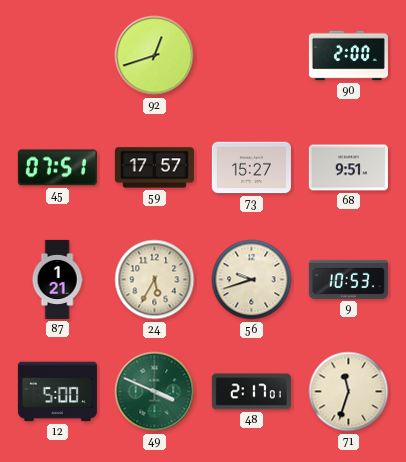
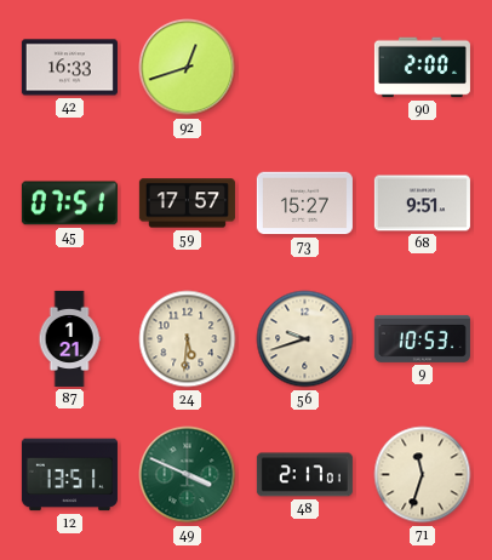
42: none -> 16:33
24: 5:35 -> 5:31
12: 5:00 -> 13:51
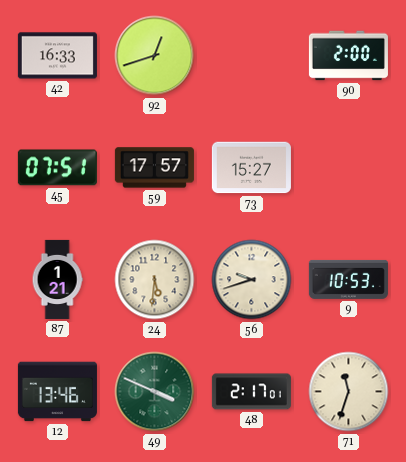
68: 9:51 -> none
12: 13:51 -> 13:46
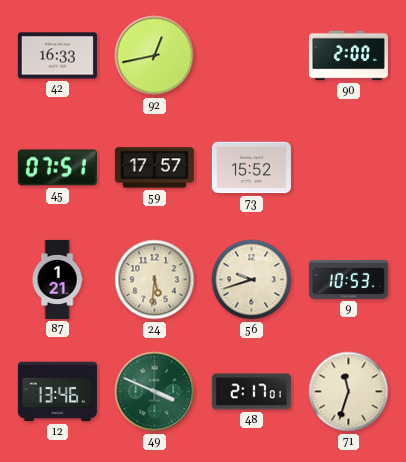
92: 12:42 -> 12:43
73: 15:27 -> 15:52
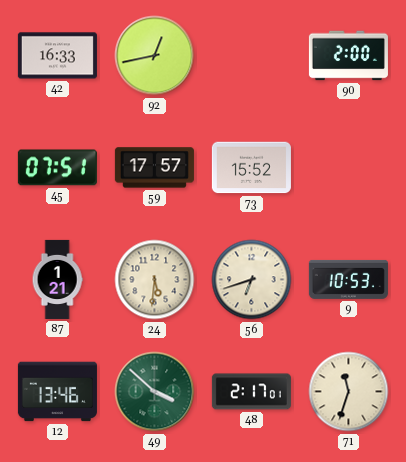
56: 9:42 -> 6:42
49: 3:49 -> 3:52
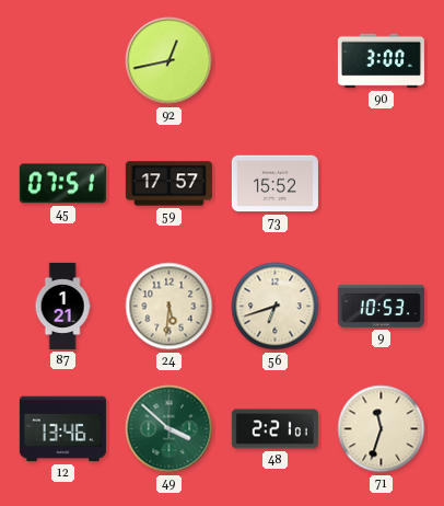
42: 16:33 -> none
90: 2:00 -> 3:00
48: 2:17 -> 2:21
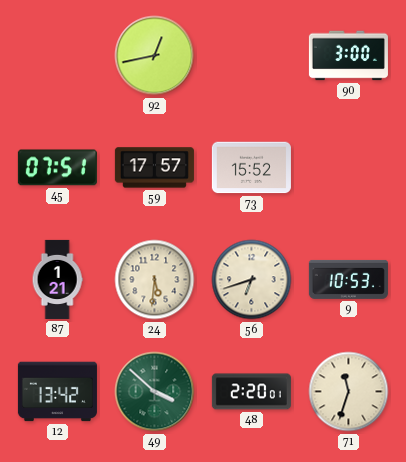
12: 13:46 -> 13:42
48: 2:21 -> 2:20
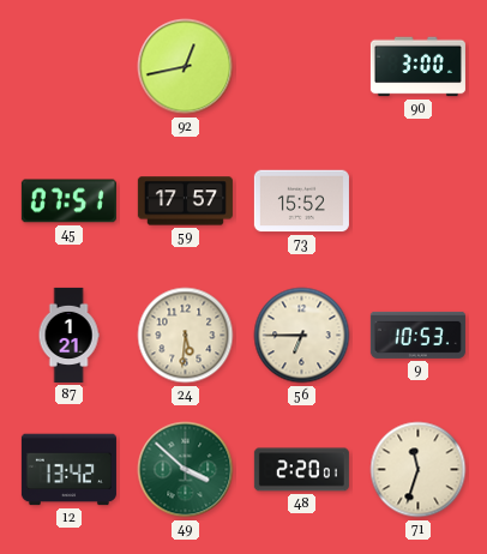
56: 6:42 -> 6:45
